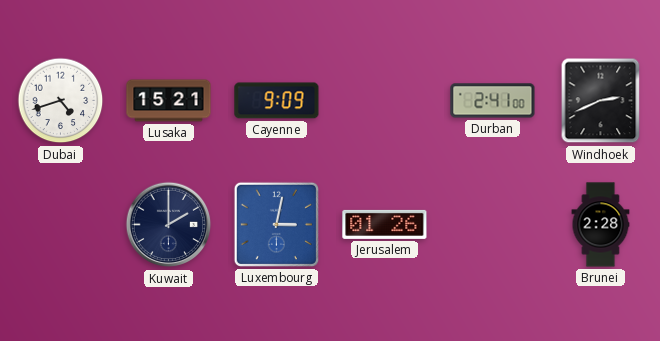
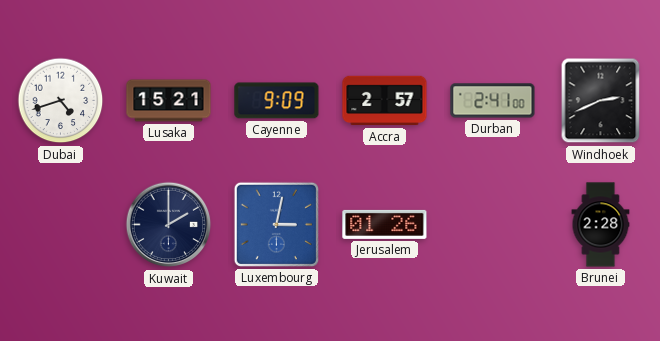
Accra: none -> 2:57
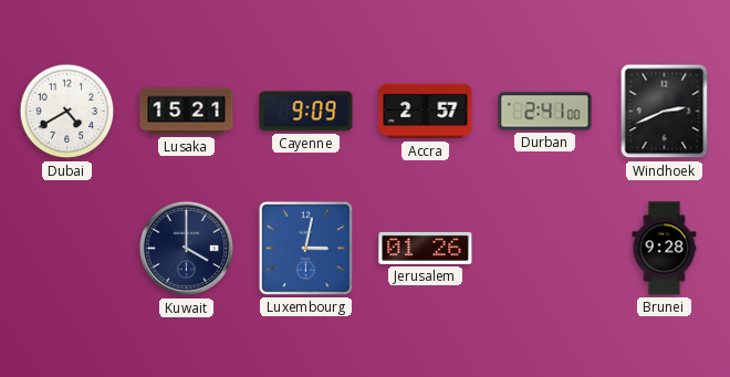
Dubai: 4:42 -> 4:40
Kuwait: 2:00 -> 4:00
Brunei: 2:28 -> 9:28
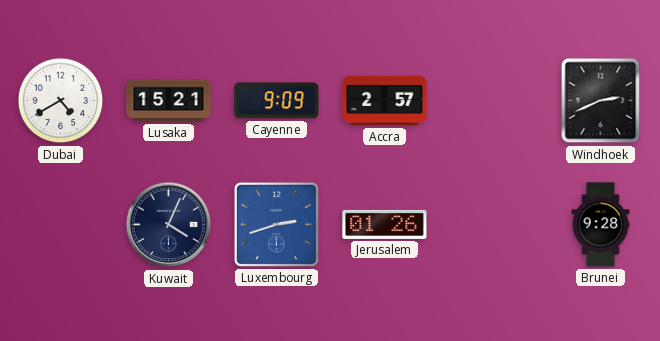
Durban: 2:41 -> none
Kuwait: 4:00 -> 4:04
Luxembourg: 3:02 -> 2:42
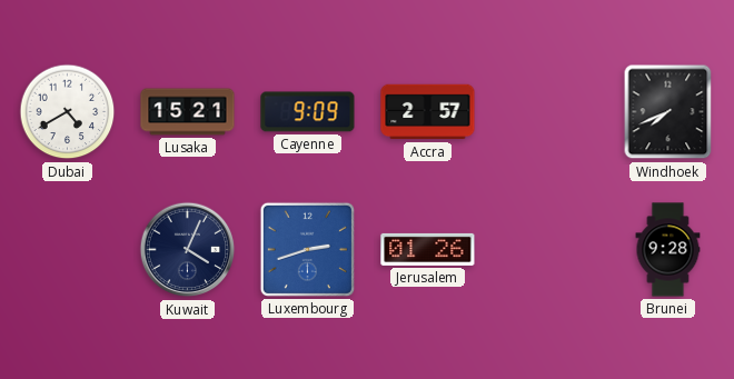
Windhoek: 2:41 -> 7:41
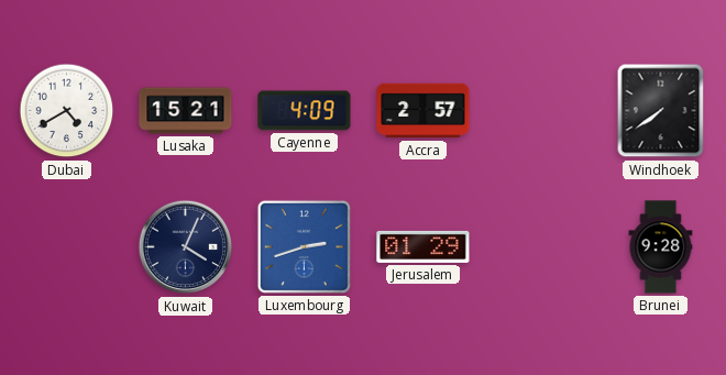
Cayenne: 9:09 -> 4:09
Windhoek: 7:41 -> 7:39
Jerusalem: 01:26 -> 01:29
